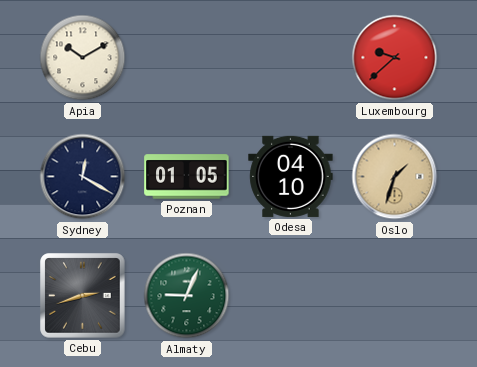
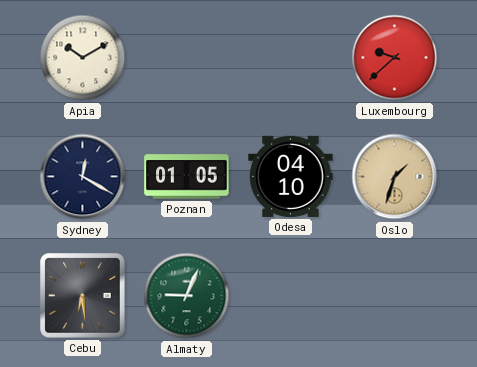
Cebu: 2:42 -> 6:29
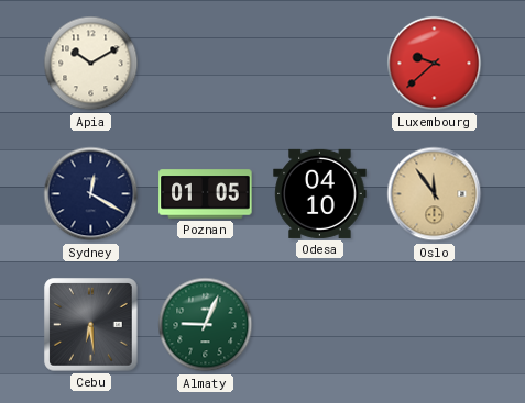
Oslo: 1:33 -> 11:54
